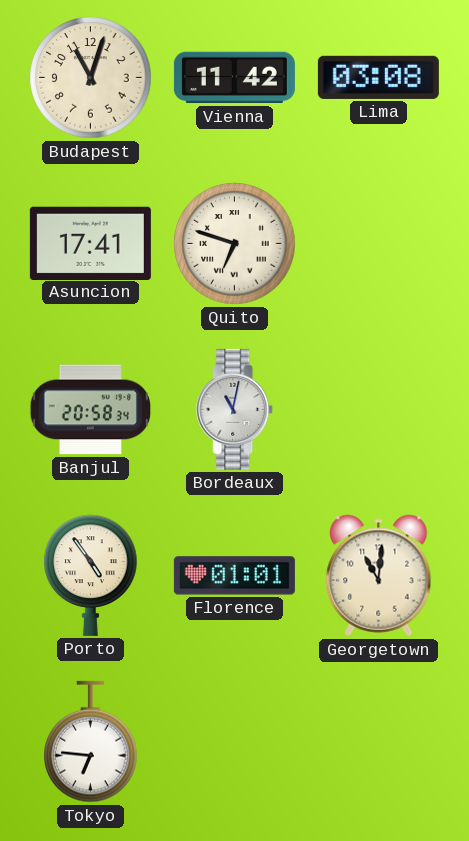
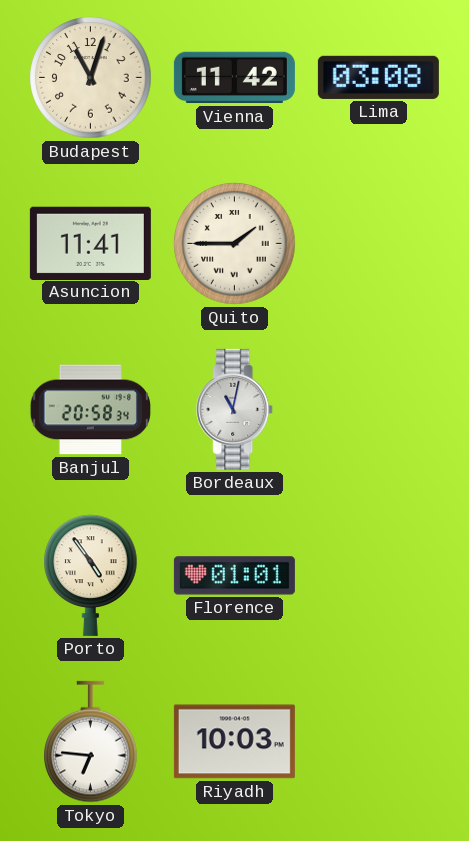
Asuncion: 17:41 -> 11:41
Quito: 6:48 -> 1:45
Georgetown: 11:01 -> none
Riyadh: none -> 10:03
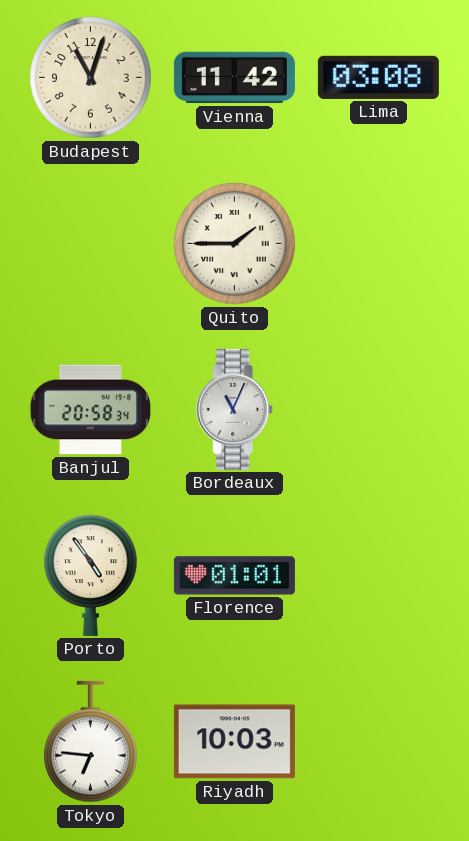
Asuncion: 11:41 -> none
Bordeaux: 11:02 -> 11:04
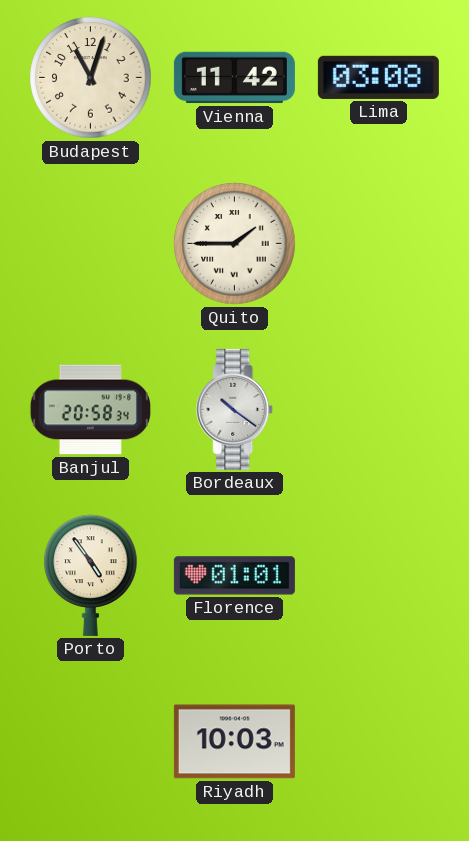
Bordeaux: 11:04 -> 10:21
Tokyo: 6:46 -> none
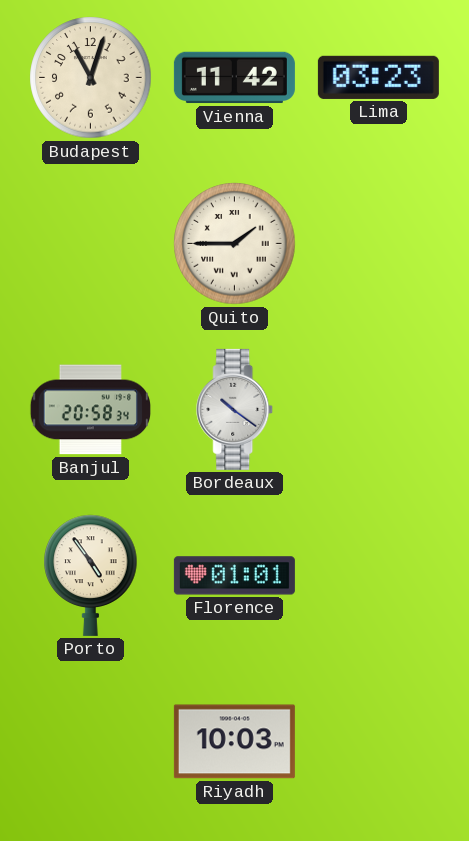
Lima: 03:08 -> 03:23
